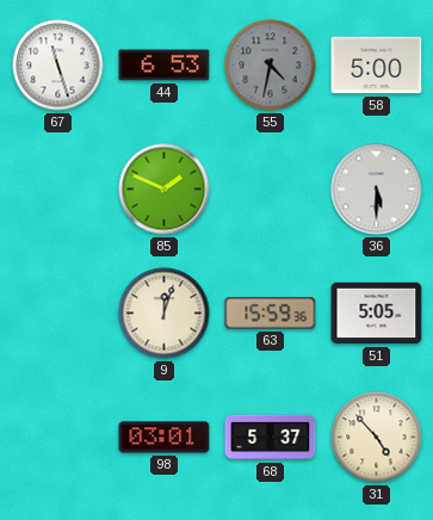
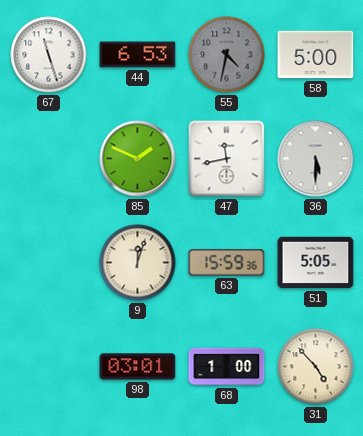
47: none -> 11:43
68: 5:37 -> 1:00
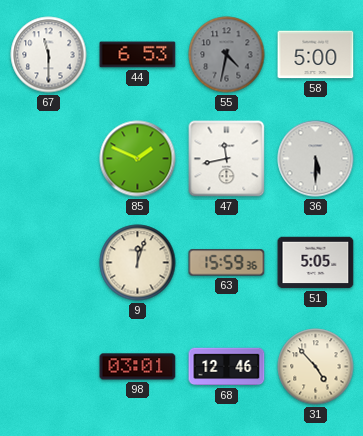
67: 11:27 -> 11:30
68: 1:00 -> 12:46
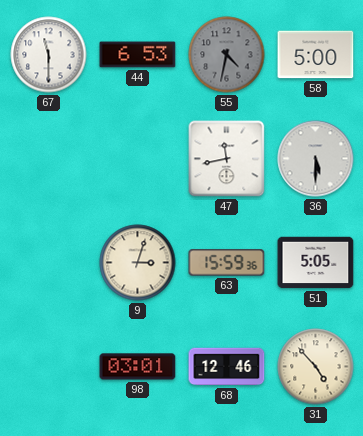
85: 1:49 -> none
9: 12:03 -> 3:03
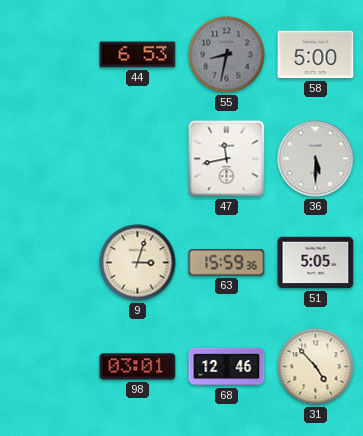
67: 11:30 -> none
55: 4:32 -> 8:32
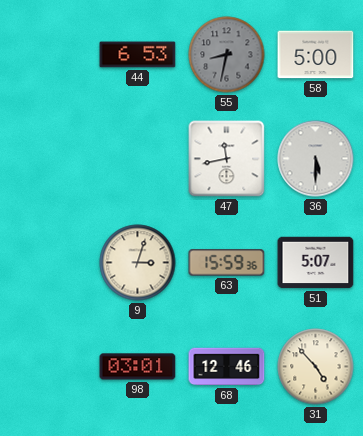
51: 5:05 -> 5:07
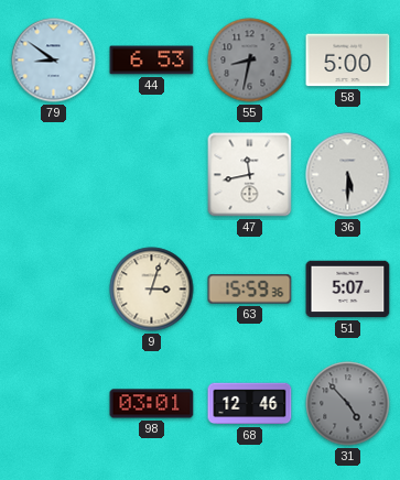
79: none -> 8:51
31 dial: cream -> grey
